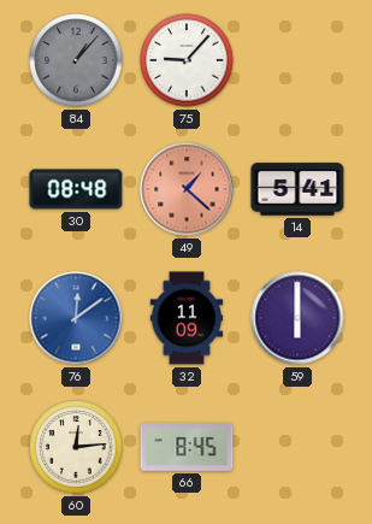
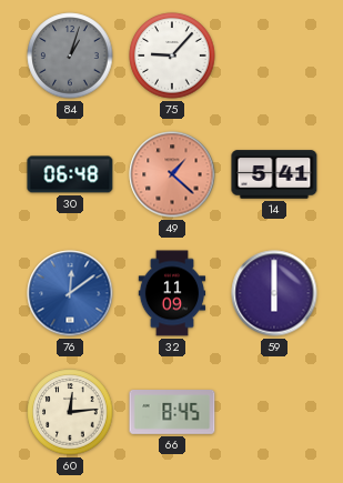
84: 1:07 -> 1:03
30: 08:48 -> 06:48
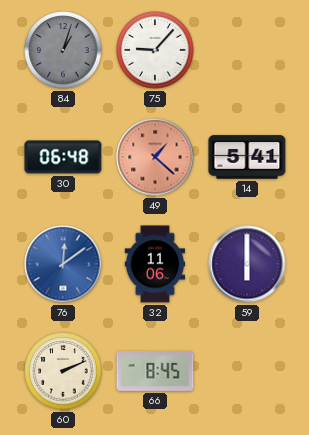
32: 11:09 -> 11:06
60: 12:14 -> 2:11
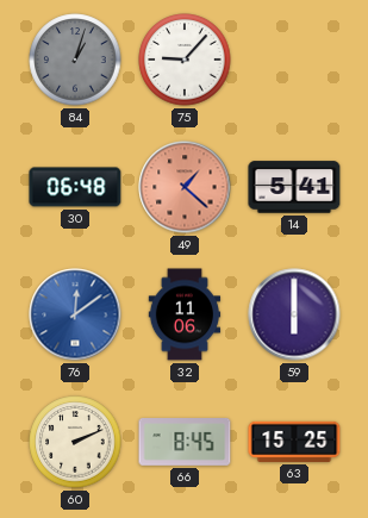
63: none -> 15:25
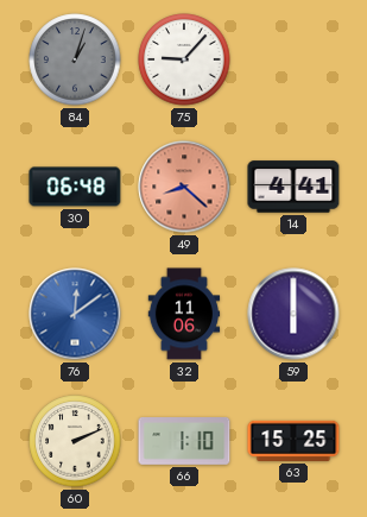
49: 1:22 -> 8:22
14: 5:41 -> 4:41
66: 8:45 -> 1:10
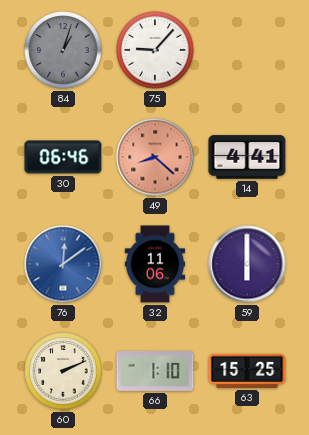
30: 06:48 -> 06:46
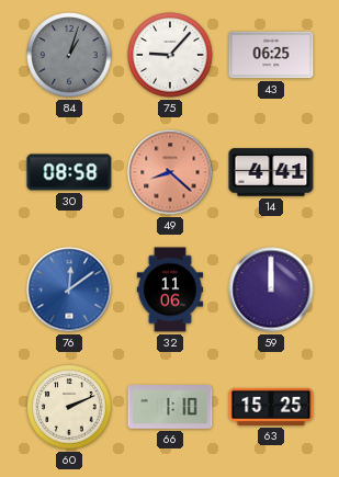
43: none -> 06:25
30: 06:46 -> 08:58
59: 6:00 -> 12:00
